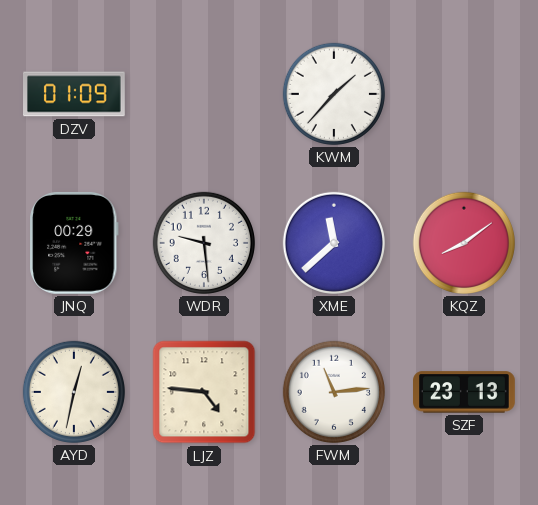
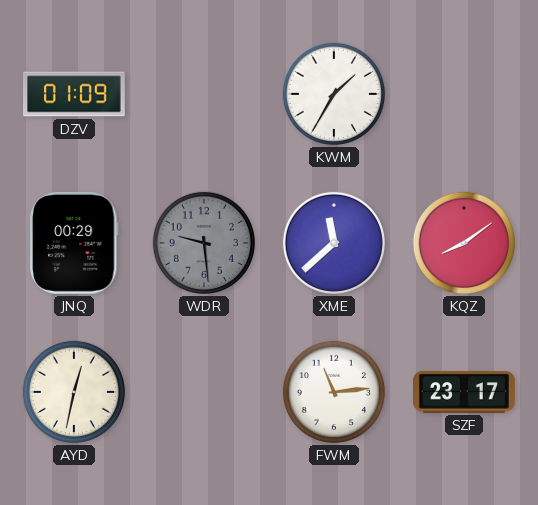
KWM: 1:37 -> 1:35
WDR dial: white -> grey
LJZ: 4:46 -> none
SZF: 23:13 -> 23:17
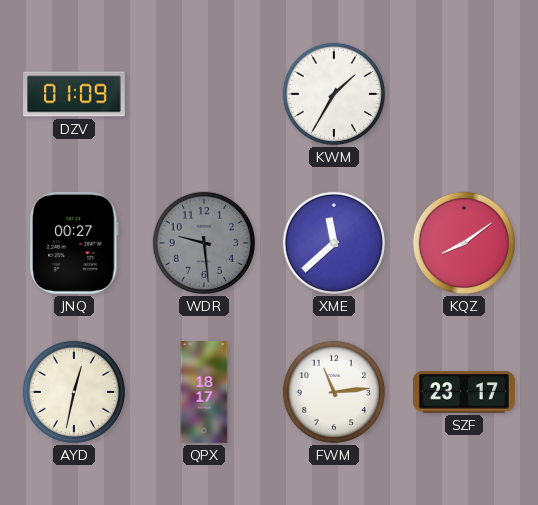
JNQ: 00:29 -> 00:27
QPX: none -> 18:17
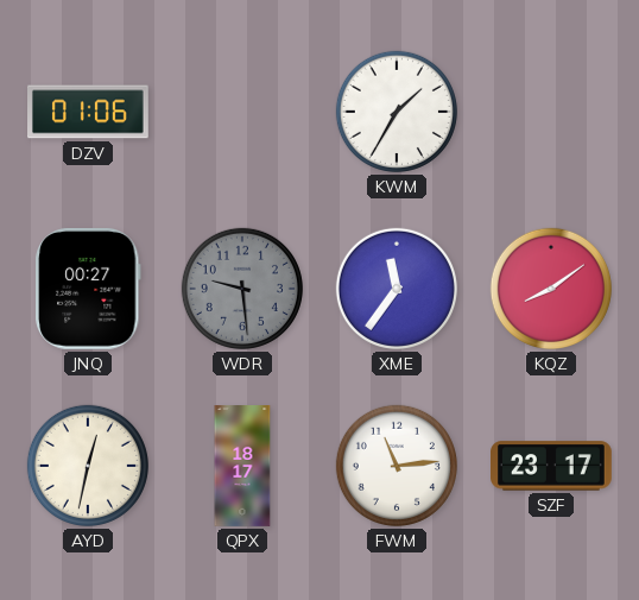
DZV: 01:09 -> 01:06
XME: 11:38 -> 11:36
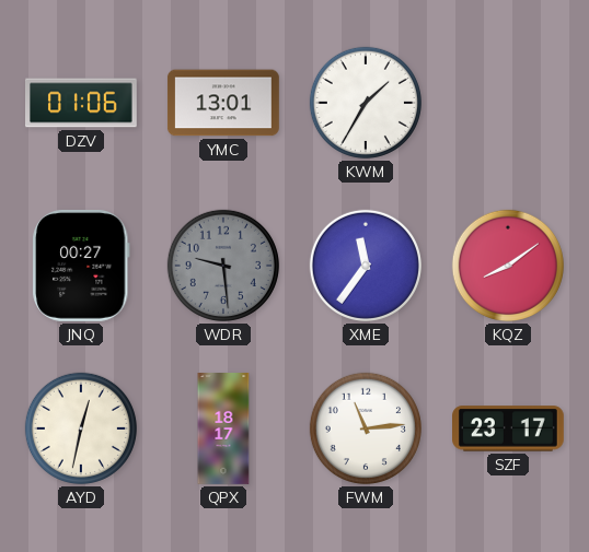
YMC: none -> 13:01
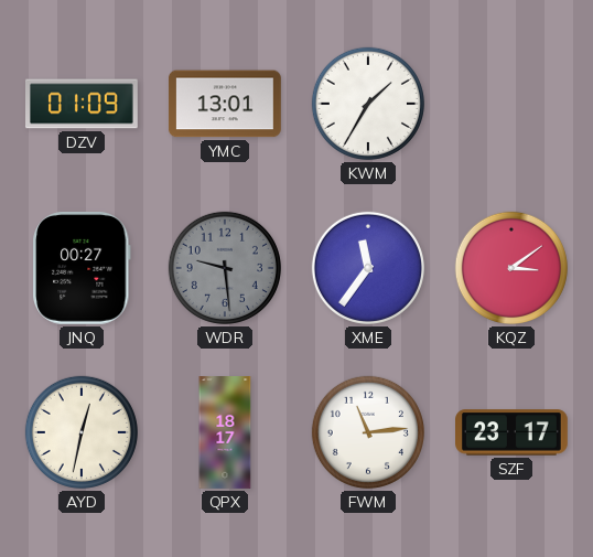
DZV: 01:06 -> 01:09
KQZ: 8:09 -> 3:09
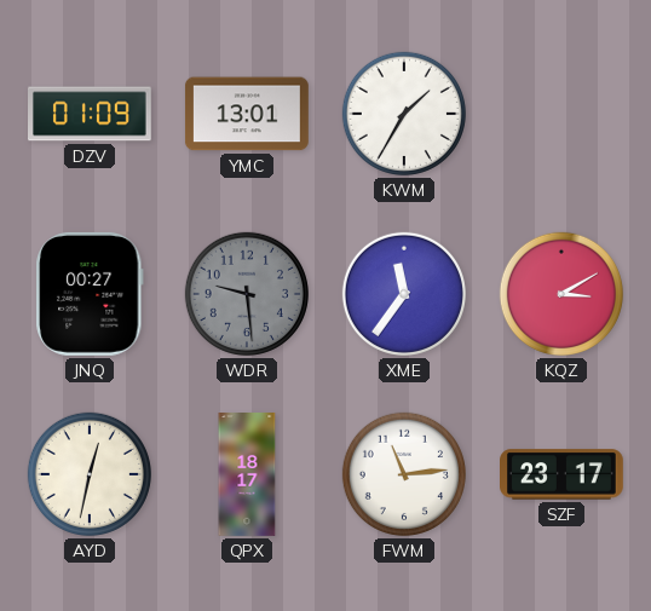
KQZ: 3:09 -> 3:10
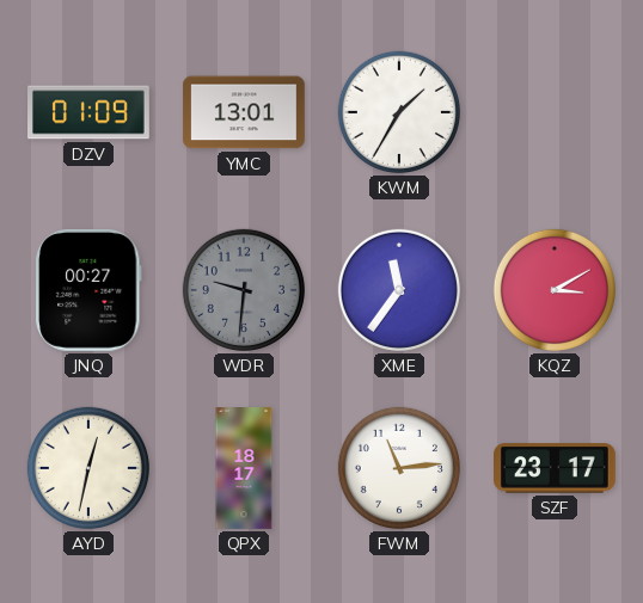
WDR: 9:29 -> 9:31
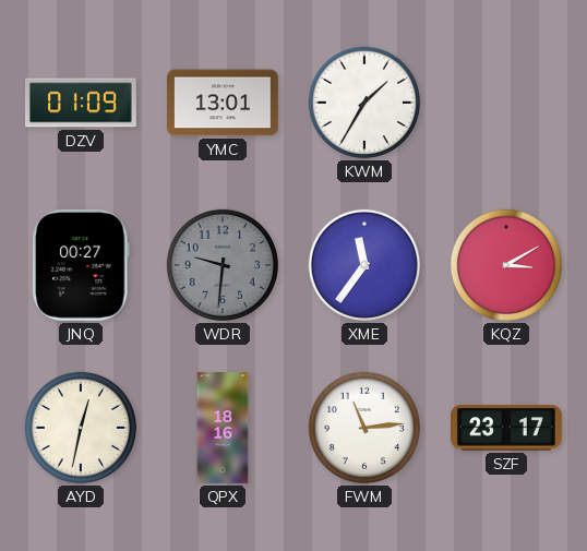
QPX: 18:17 -> 18:16
